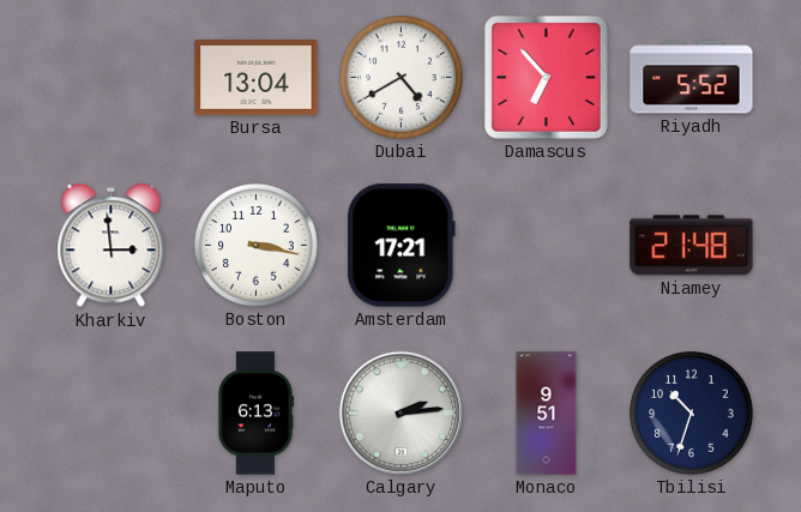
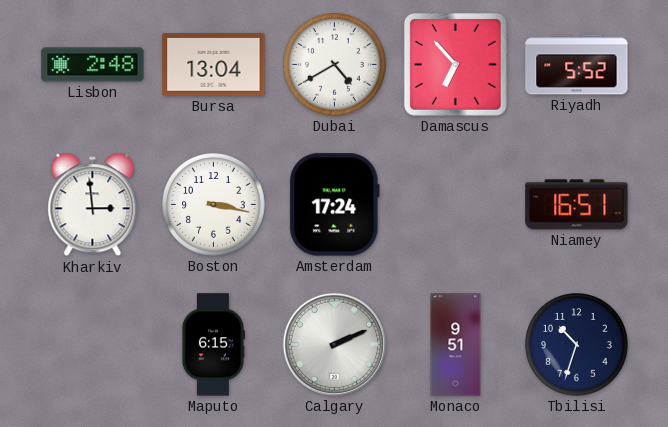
Lisbon: none -> 2:48
Amsterdam: 17:21 -> 17:24
Niamey: 21:48 -> 16:51
Maputo: 6:13 -> 6:15
Calgary: 2:14 -> 2:11
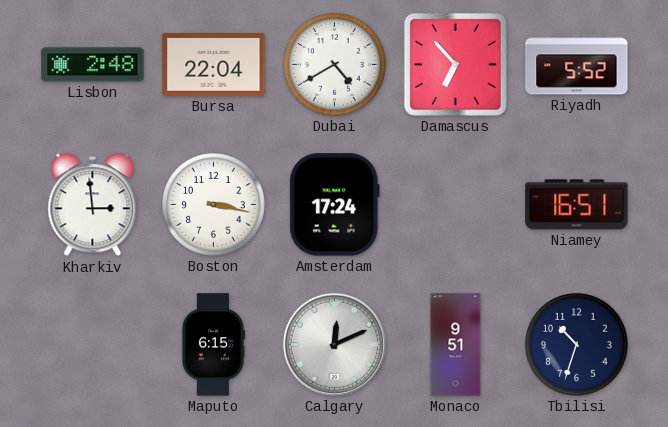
Bursa: 13:04 -> 22:04
Calgary: 2:11 -> 12:11
